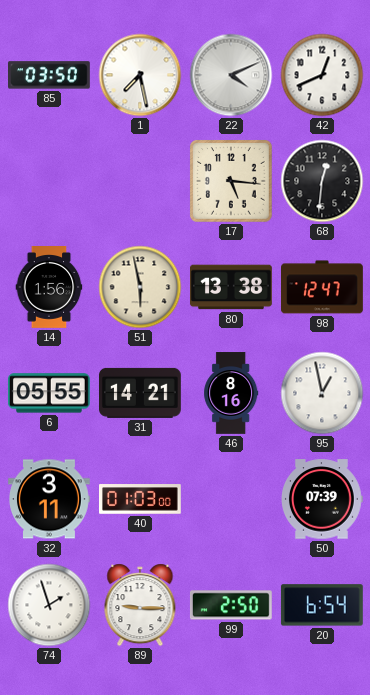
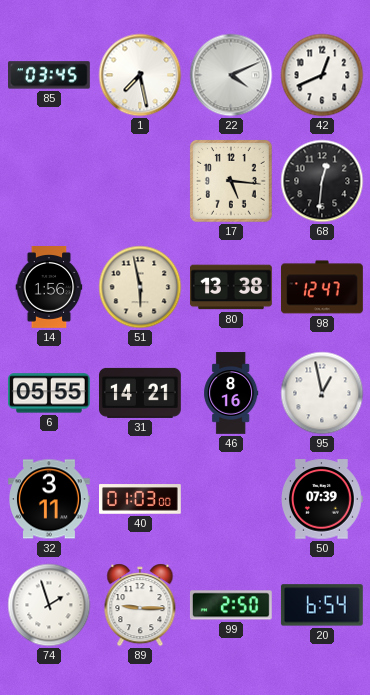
85: 03:50 -> 03:45
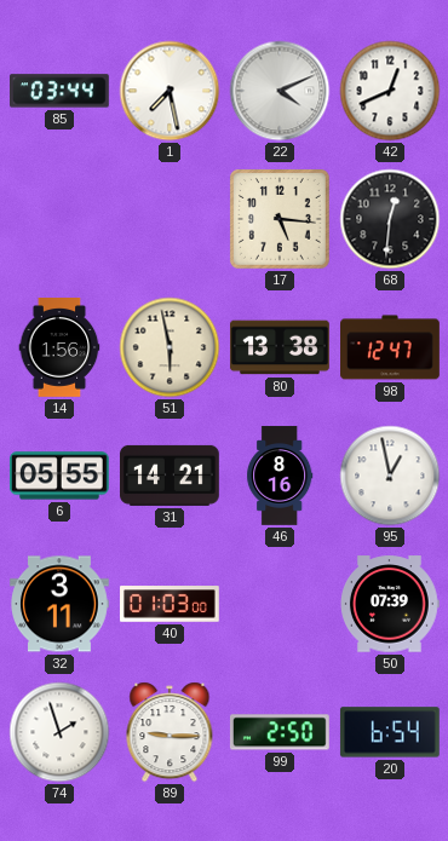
85: 03:45 -> 03:44
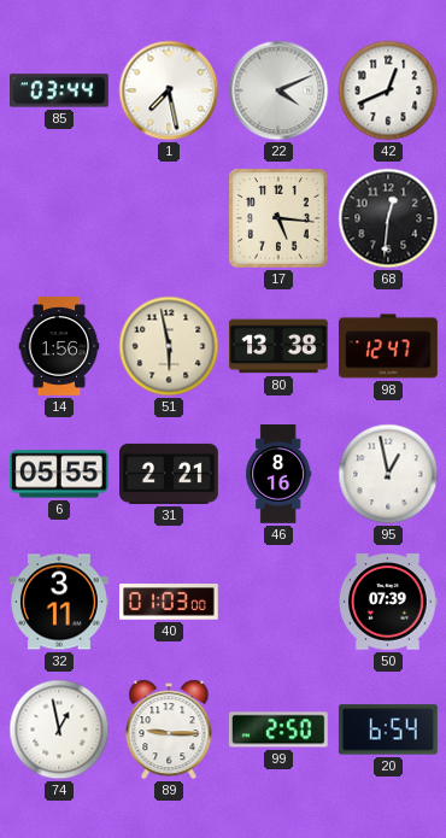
31: 14:21 -> 2:21
74: 1:57 -> 12:58
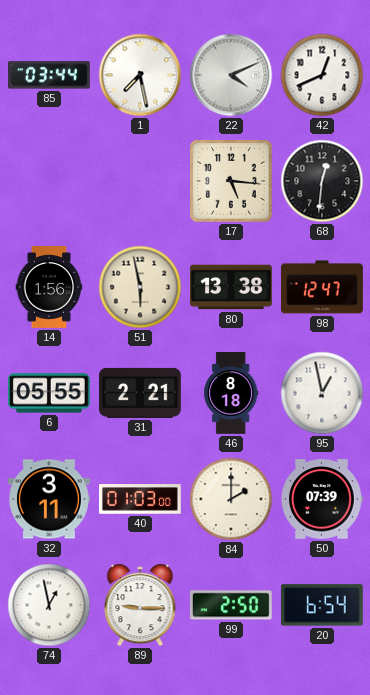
46: 8:16 -> 8:18
84: none -> 2:00
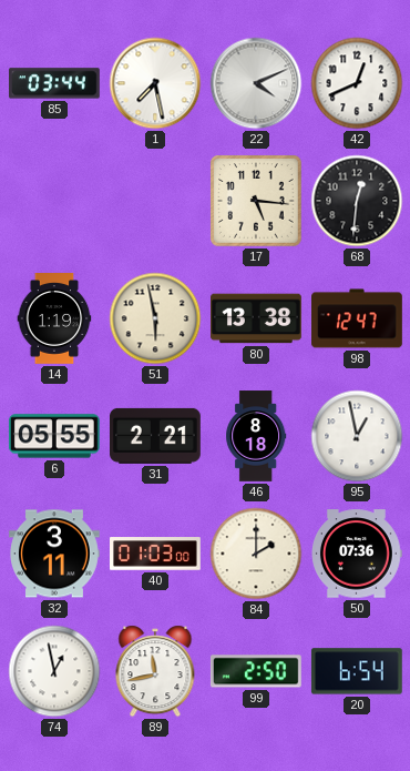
14: 1:56 -> 1:19
50: 07:39 -> 07:36
89: 9:15 -> 11:43
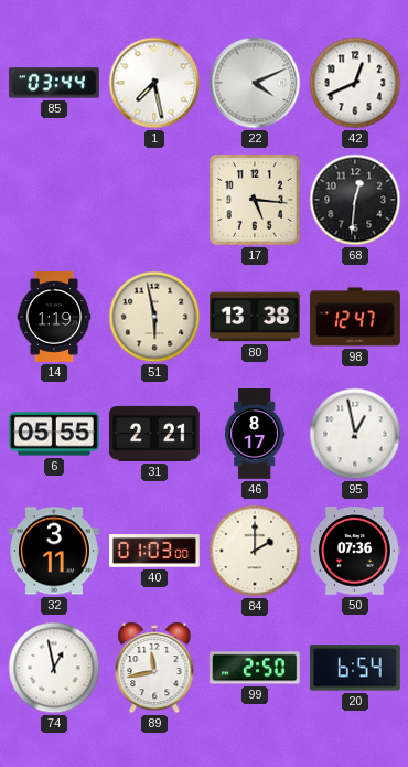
46: 8:18 -> 8:17
